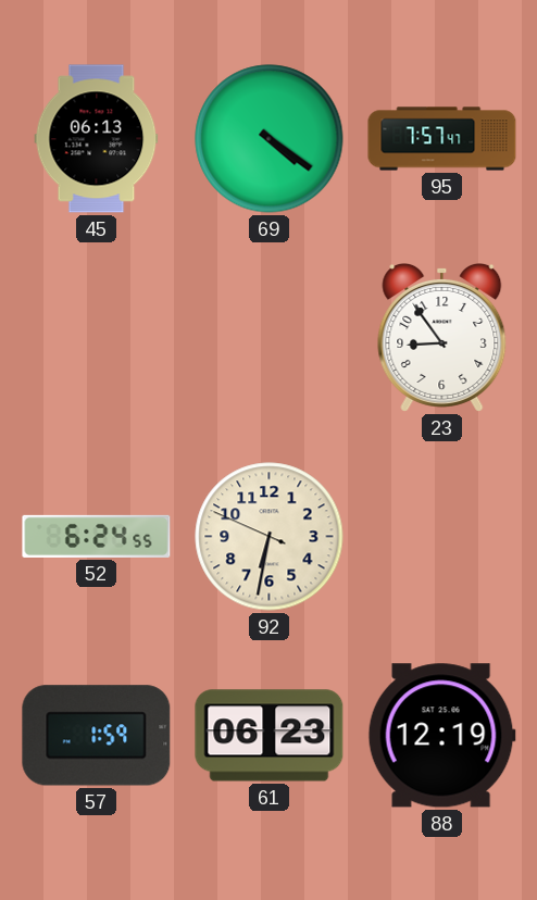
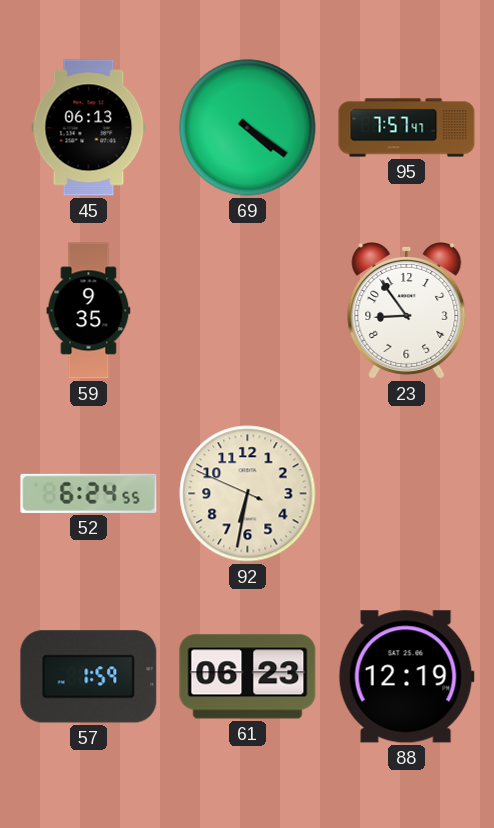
59: none -> 9:35
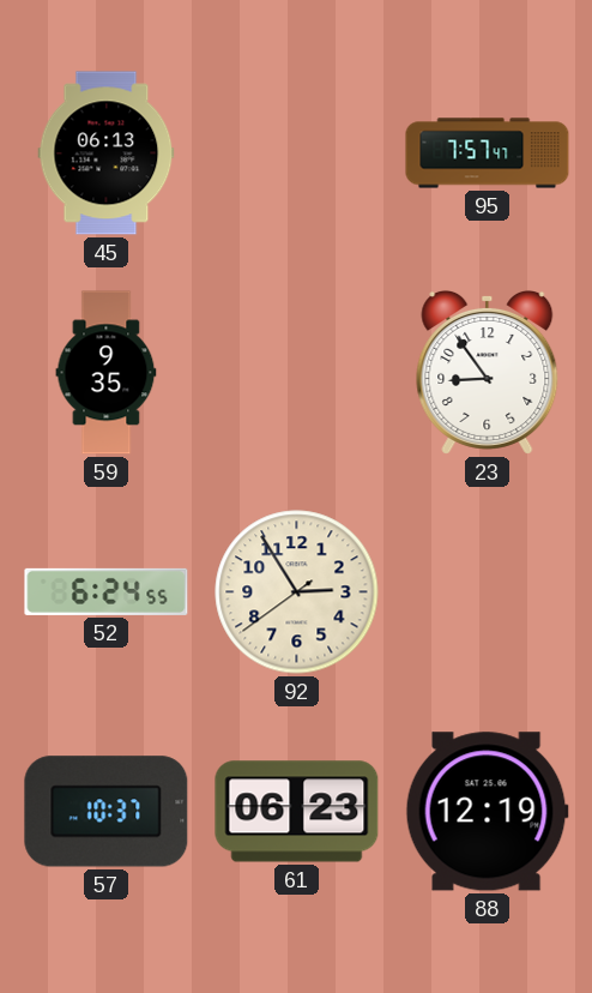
69: 4:21 -> none
92: 6:31 -> 2:54
57: 1:59 -> 10:37
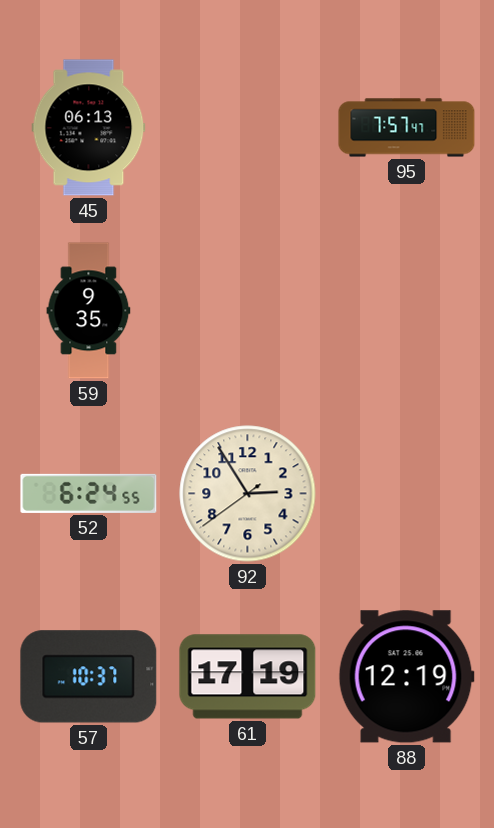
23: 8:54 -> none
61: 06:23 -> 17:19
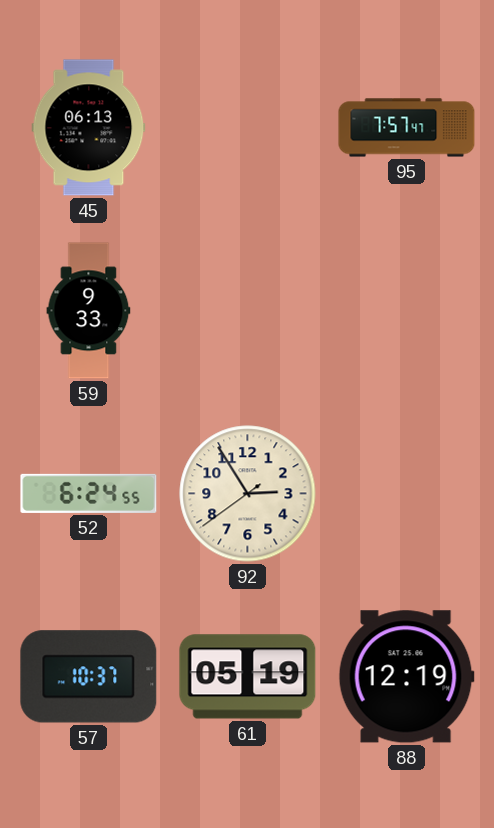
59: 9:35 -> 9:33
61: 17:19 -> 05:19
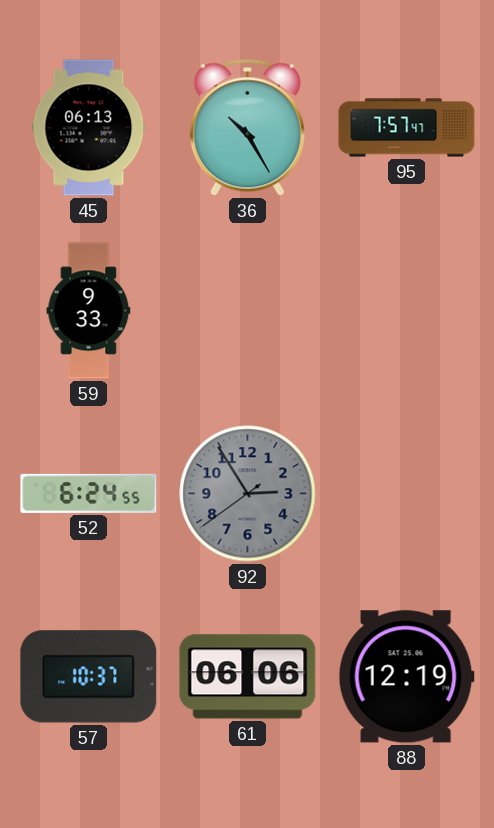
36: none -> 10:25
92 dial: cream -> grey
61: 05:19 -> 06:06
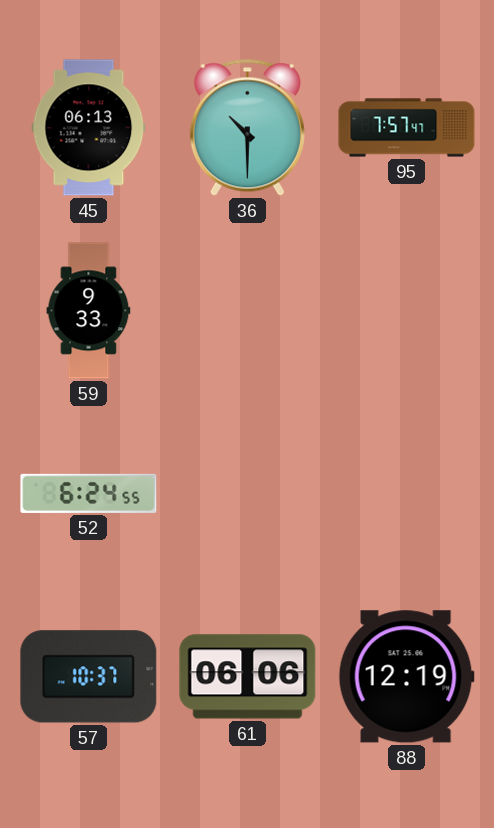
36: 10:25 -> 10:30
92: 2:54 -> none
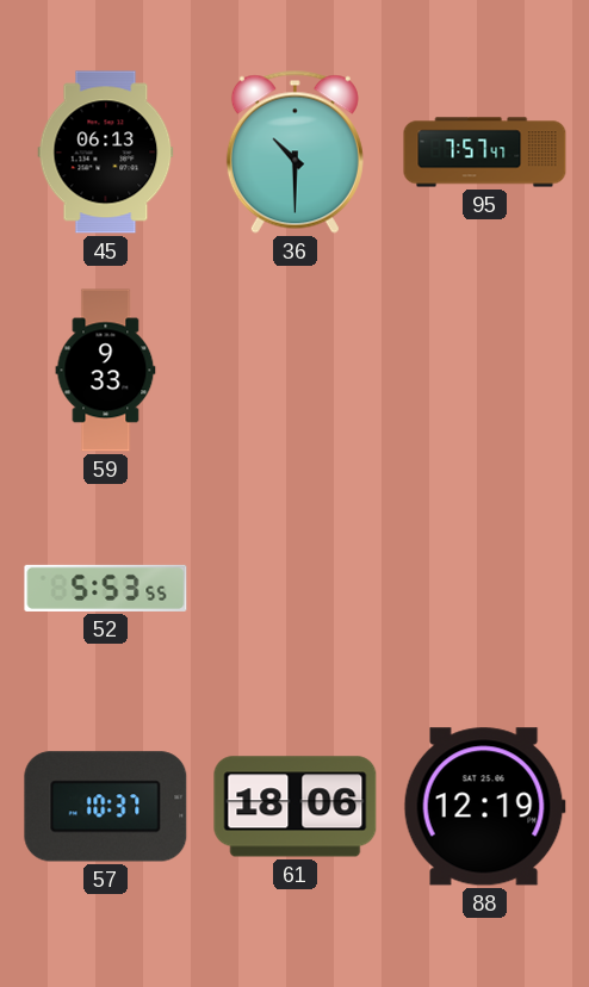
52: 6:24 -> 5:53
61: 06:06 -> 18:06
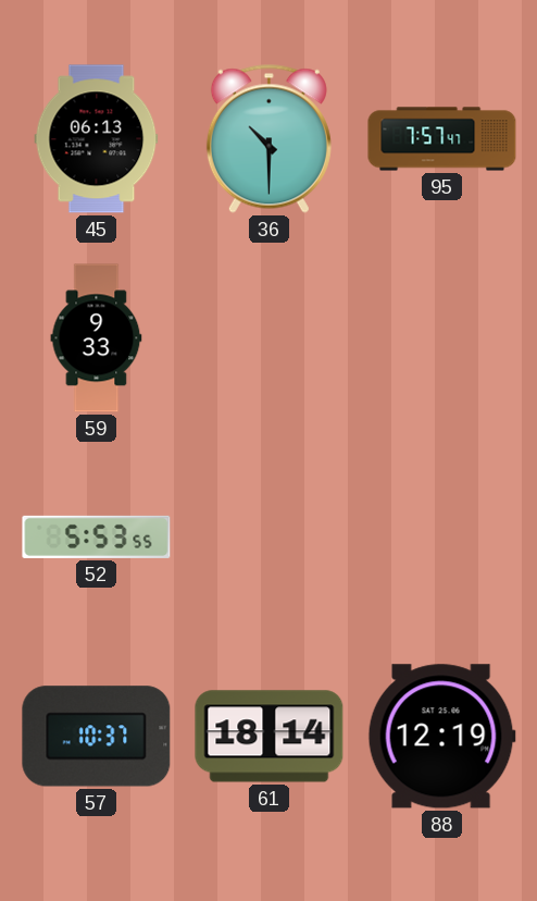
61: 18:06 -> 18:14
